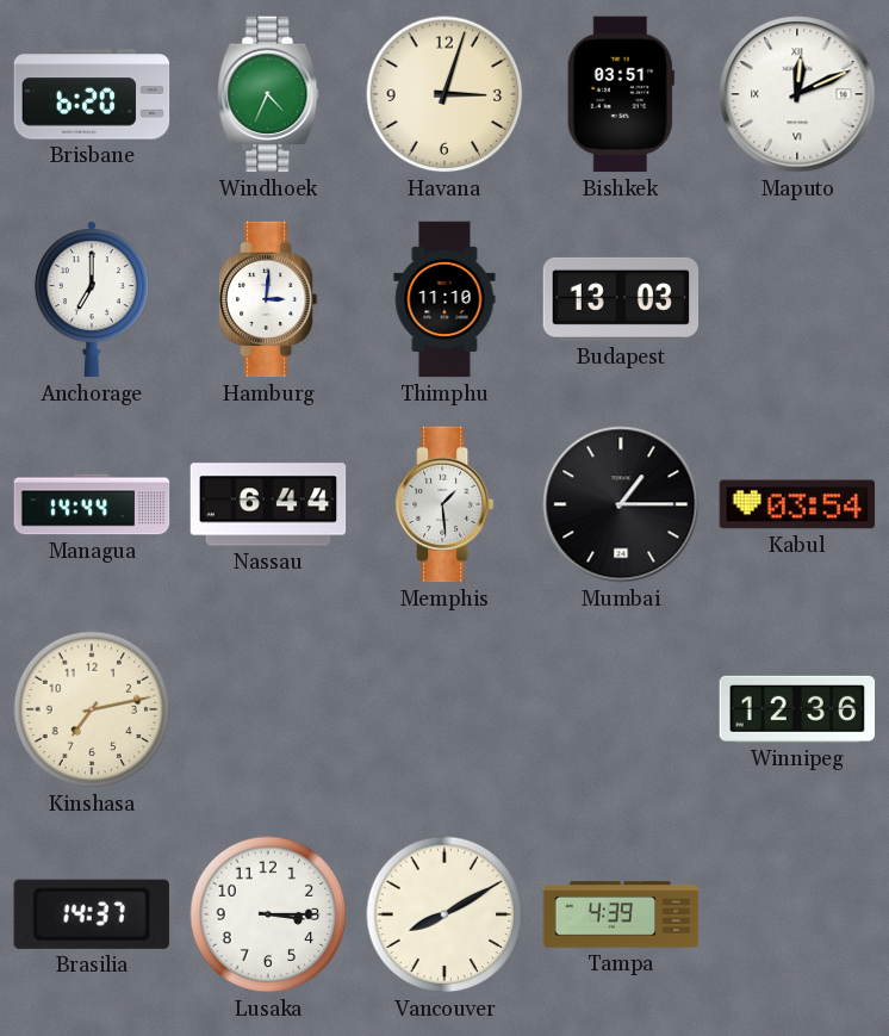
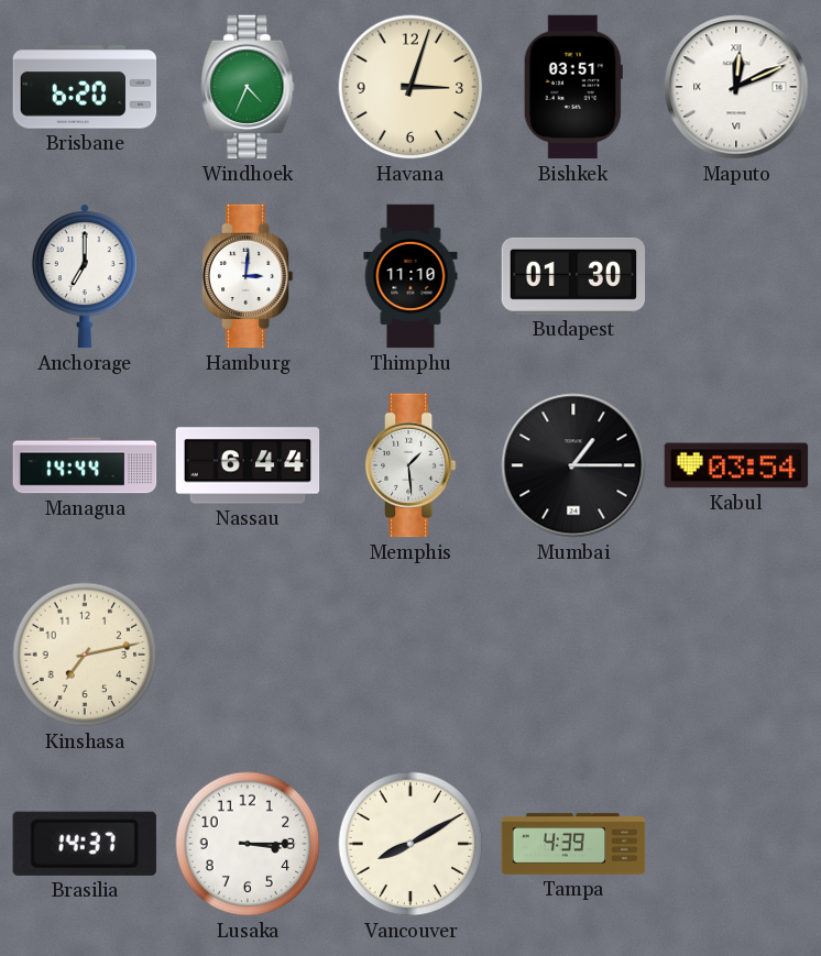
Budapest: 13:03 -> 01:30
Winnipeg: 12:36 -> none
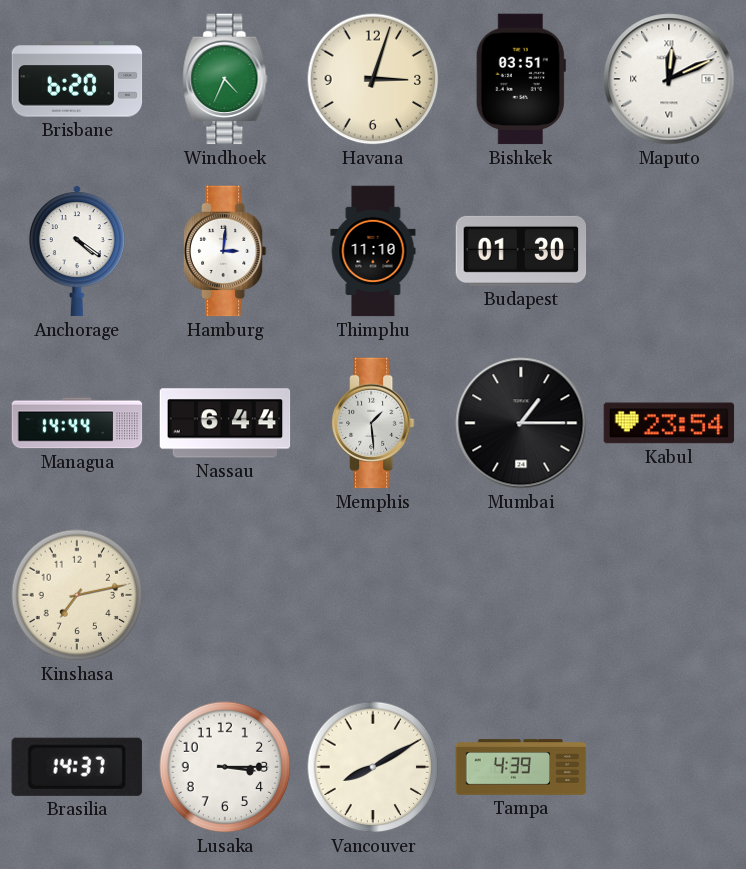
Anchorage: 7:00 -> 4:21
Kabul: 03:54 -> 23:54
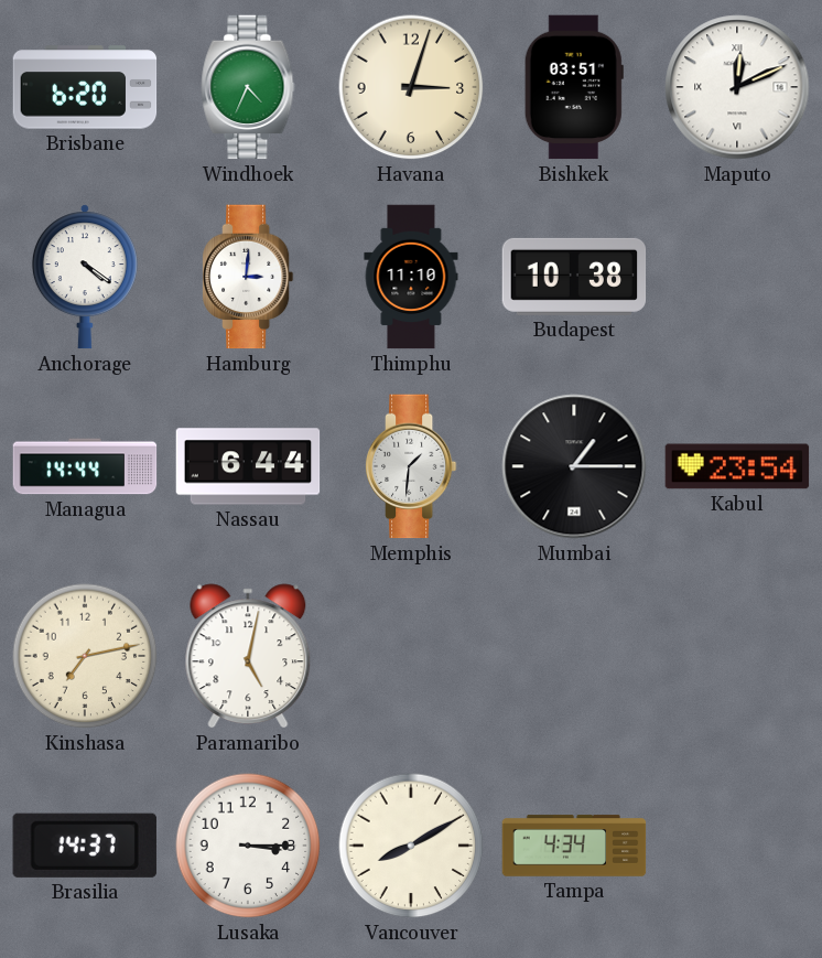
Budapest: 01:30 -> 10:38
Memphis: 1:29 -> 1:31
Paramaribo: none -> 5:02
Tampa: 4:39 -> 4:34
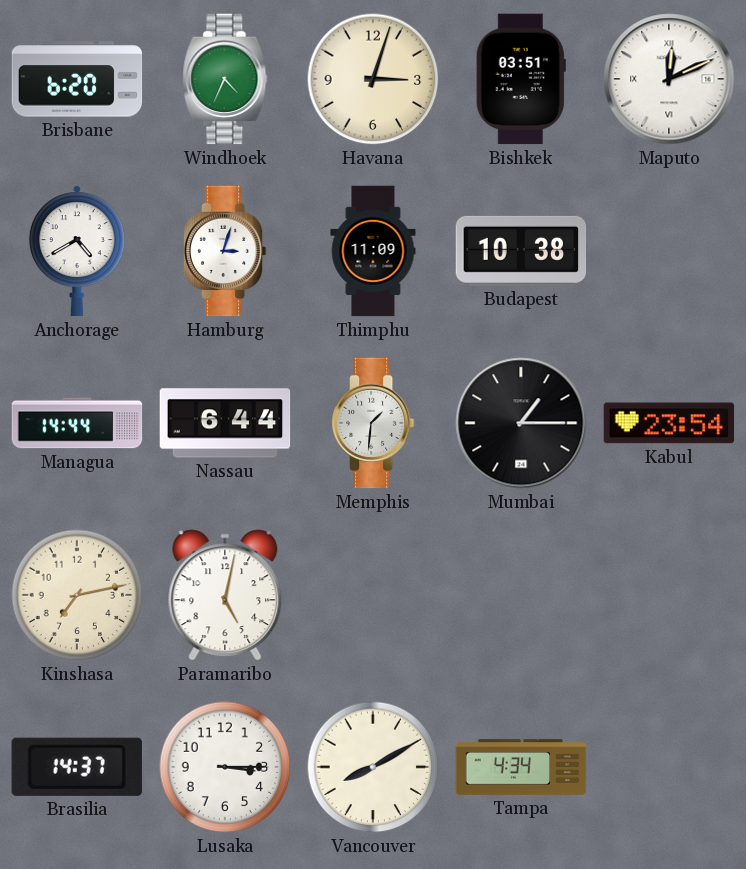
Anchorage: 4:21 -> 4:40
Hamburg: 3:01 -> 3:03
Thimphu: 11:10 -> 11:09
